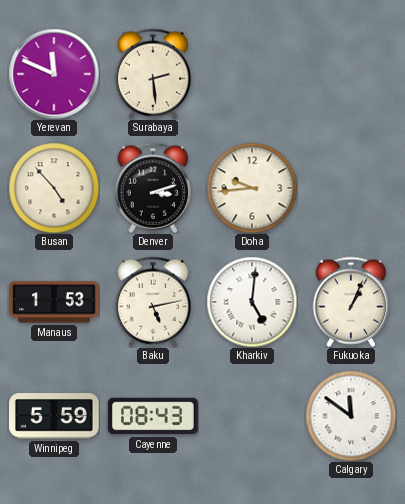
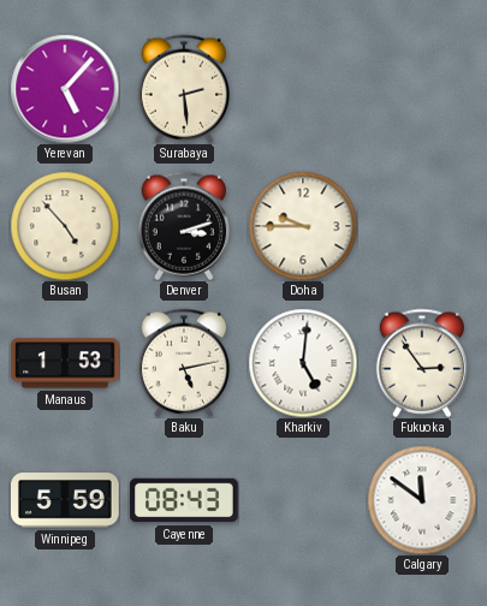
Yerevan: 11:49 -> 5:07
Doha: 9:44 -> 9:45
Fukuoka: 1:04 -> 2:54
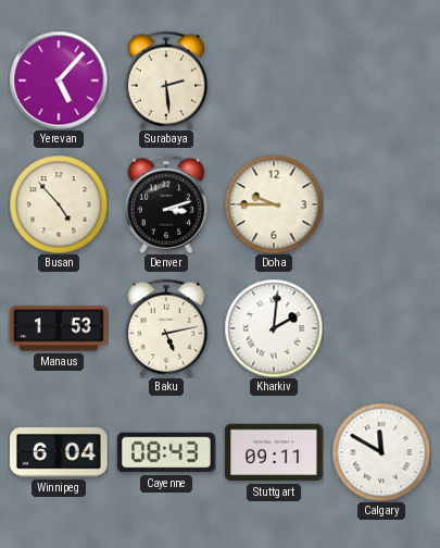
Kharkiv: 5:01 -> 2:01
Fukuoka: 2:54 -> none
Winnipeg: 5:59 -> 6:04
Stuttgart: none -> 09:11
Calgary: 11:51 -> 11:50
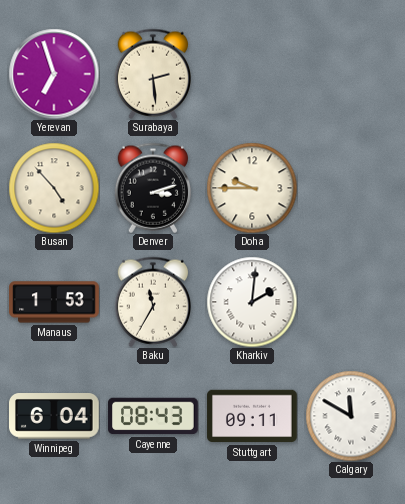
Yerevan: 5:07 -> 6:57
Baku: 5:13 -> 11:35
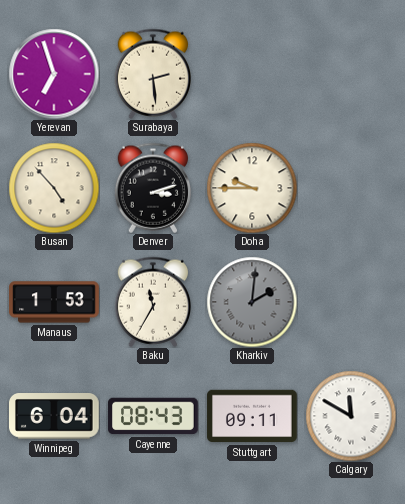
Kharkiv dial: white -> grey
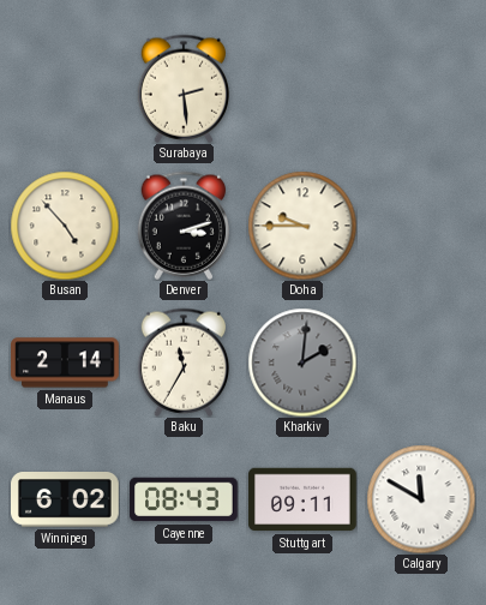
Yerevan: 6:57 -> none
Manaus: 1:53 -> 2:14
Winnipeg: 6:04 -> 6:02
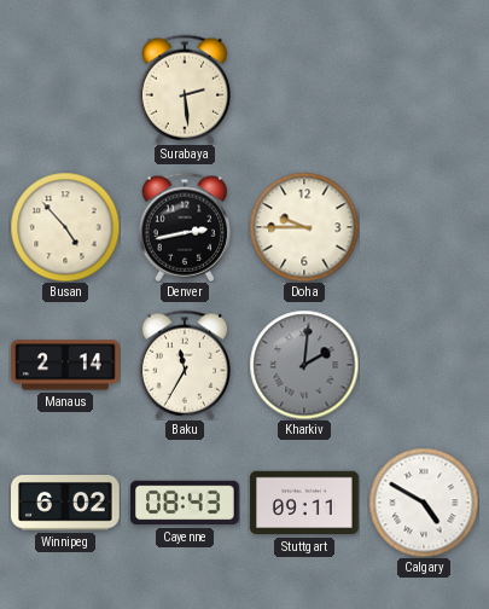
Denver: 3:12 -> 2:43
Calgary: 11:50 -> 4:50
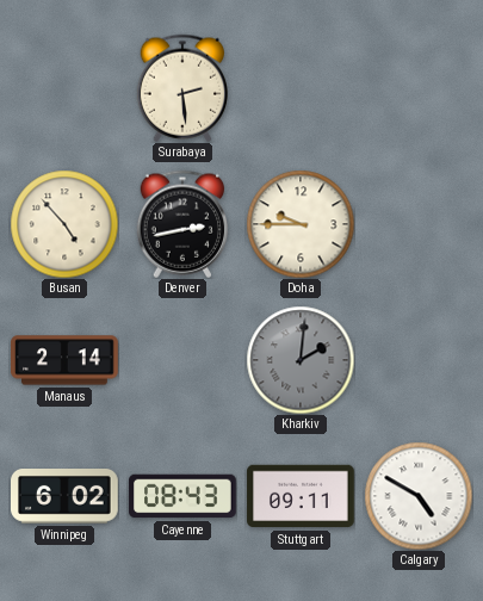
Baku: 11:35 -> none
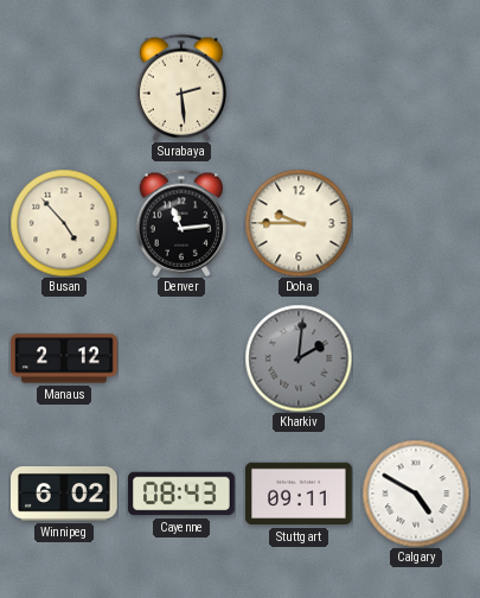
Denver: 2:43 -> 11:14
Manaus: 2:14 -> 2:12
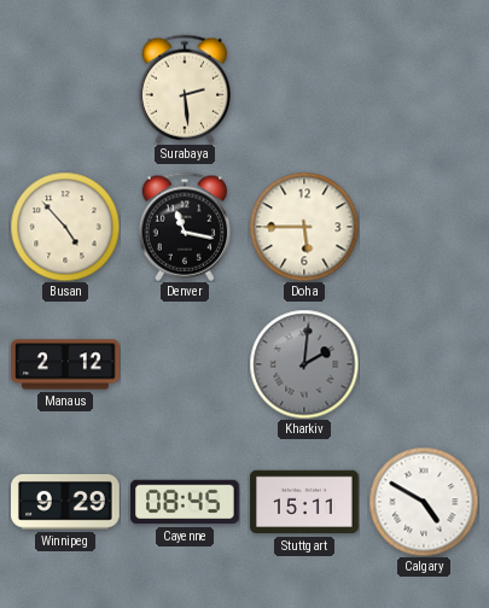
Denver: 11:14 -> 11:17
Doha: 9:45 -> 5:45
Winnipeg: 6:02 -> 9:29
Cayenne: 08:43 -> 08:45
Stuttgart: 09:11 -> 15:11
